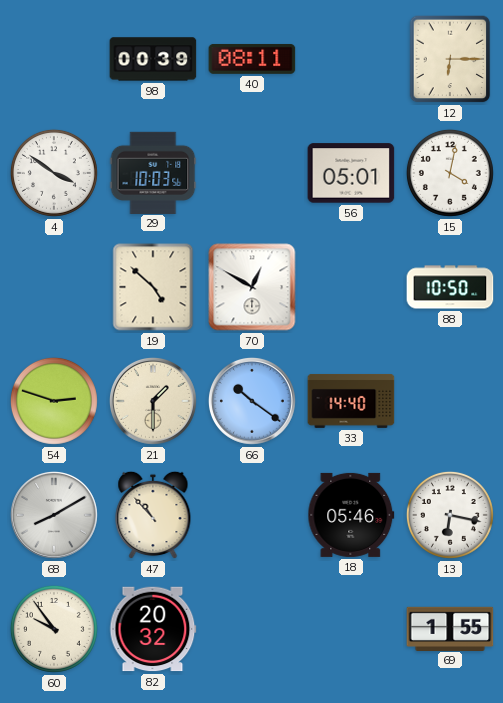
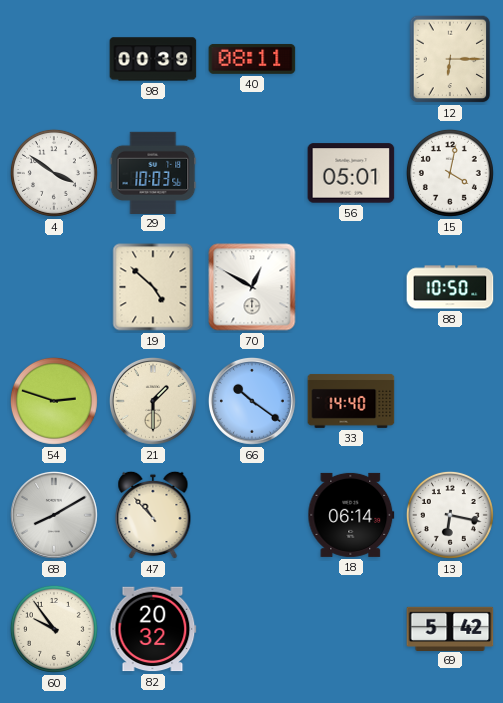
18: 05:46 -> 06:14
69: 1:55 -> 5:42
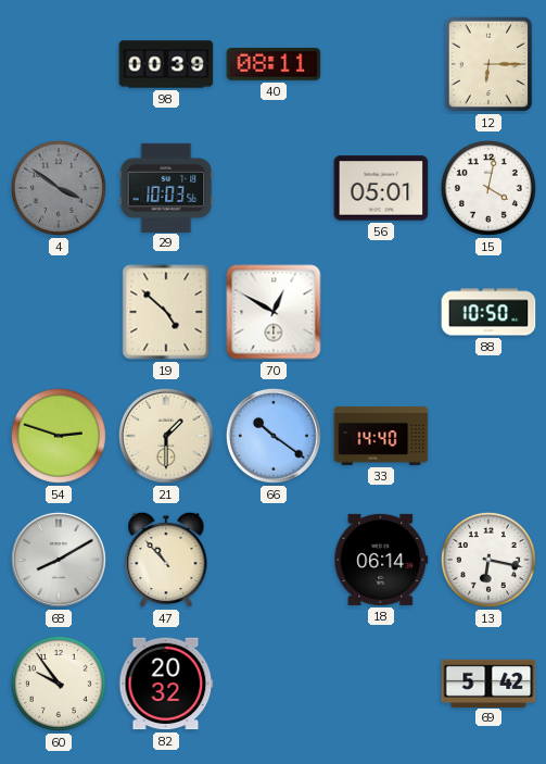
4 dial: white -> grey
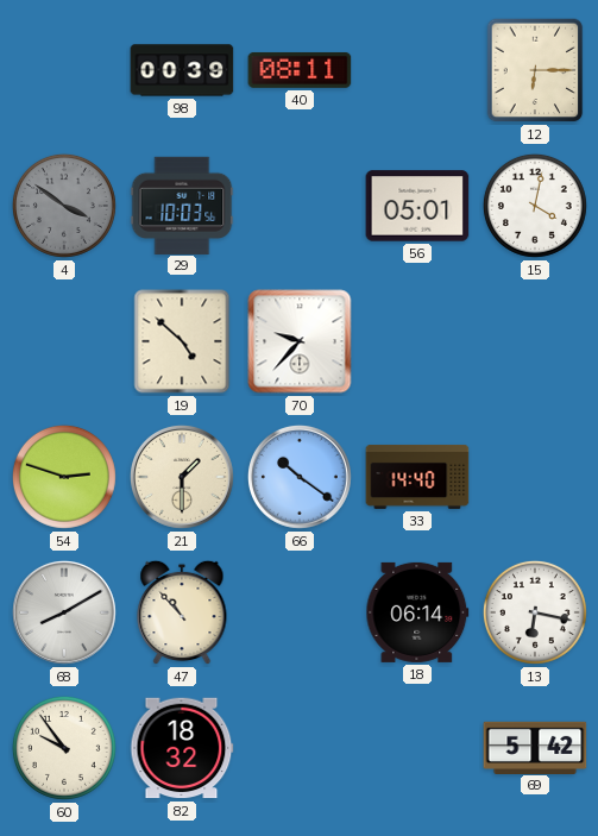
70: 12:50 -> 9:37
88: 10:50 -> none
82: 20:32 -> 18:32
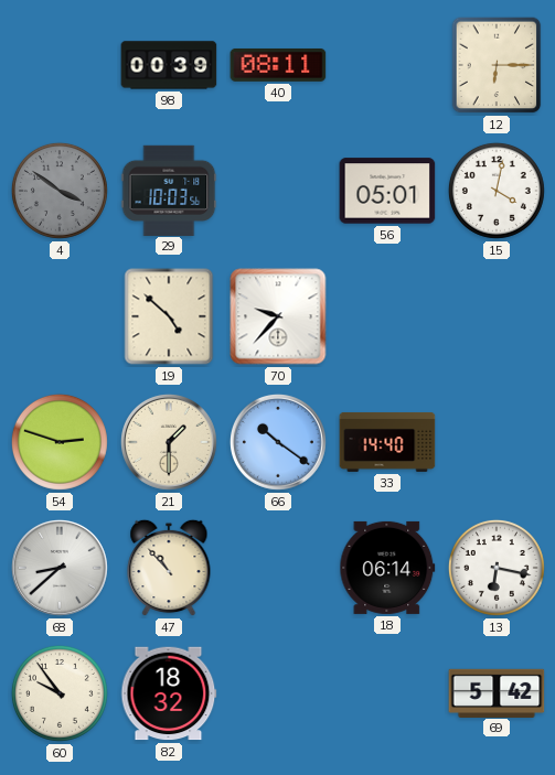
68: 8:10 -> 8:38
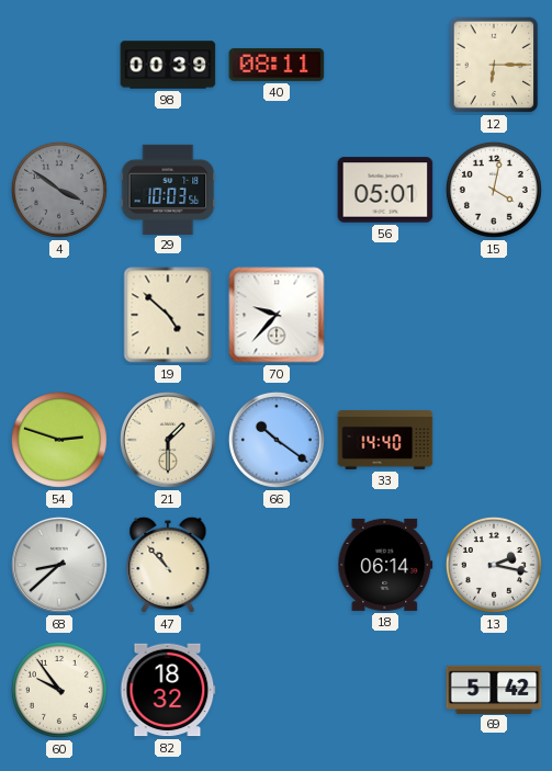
13: 6:17 -> 2:17
